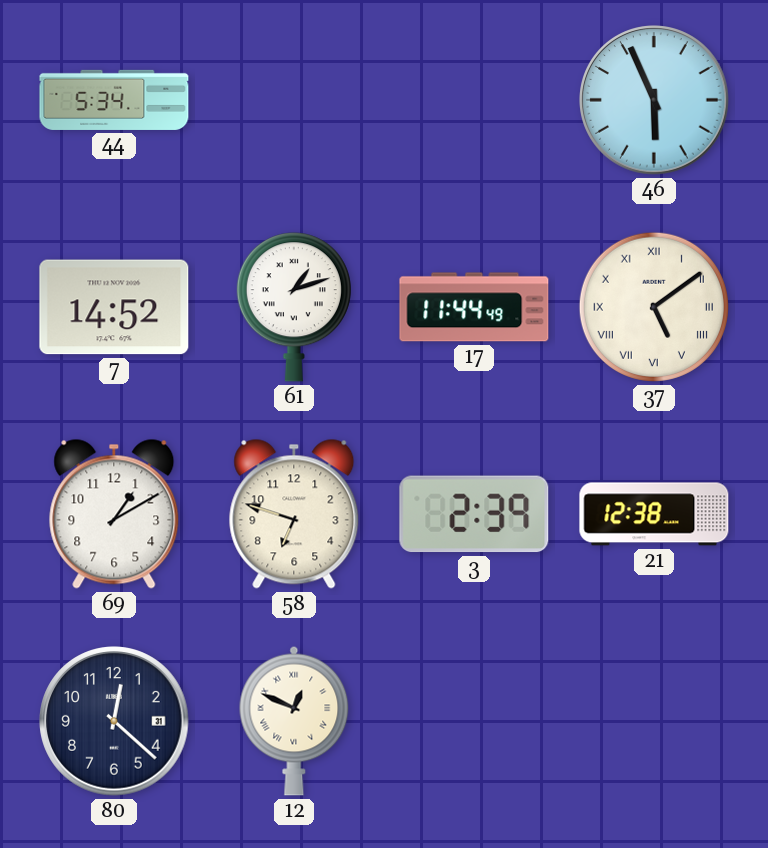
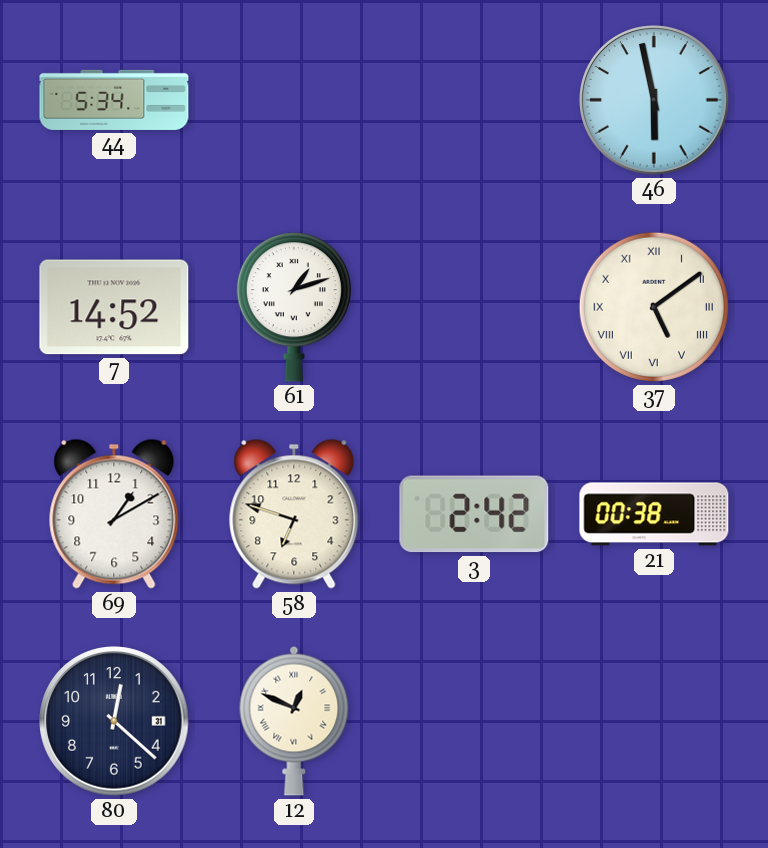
46: 5:56 -> 5:58
17: 11:44 -> none
3: 2:39 -> 2:42
21: 12:38 -> 00:38
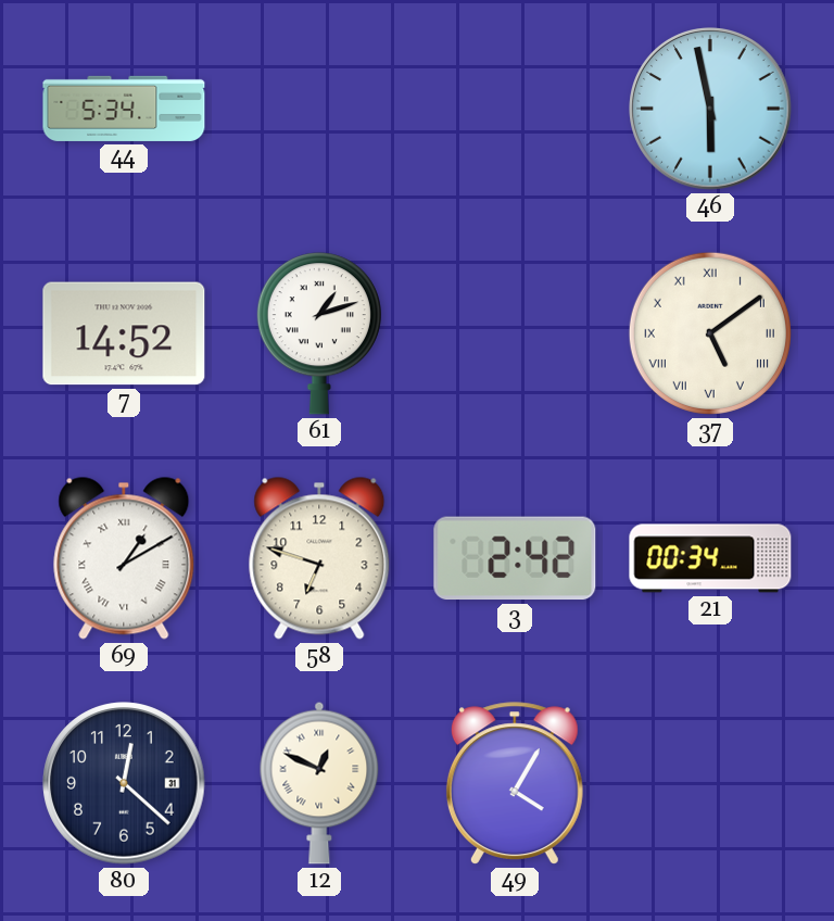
69 numerals: Arabic -> Roman
21: 00:38 -> 00:34
49: none -> 4:05
